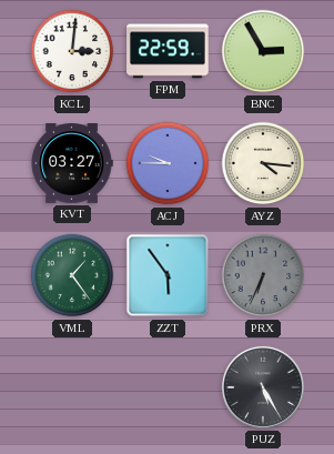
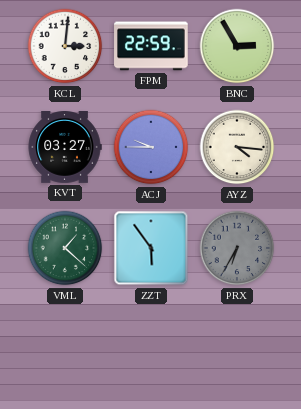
VML: 1:24 -> 1:22
PRX: 6:34 -> 6:35
PUZ: 5:25 -> none
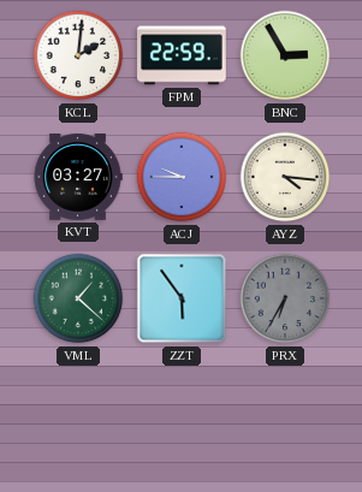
KCL: 3:01 -> 2:01
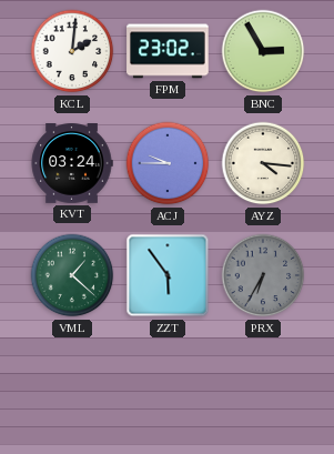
FPM: 22:59 -> 23:02
KVT: 03:27 -> 03:24
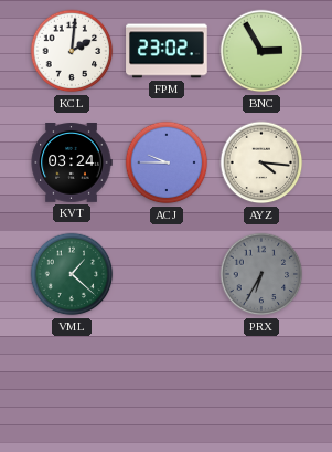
ZZT: 5:54 -> none
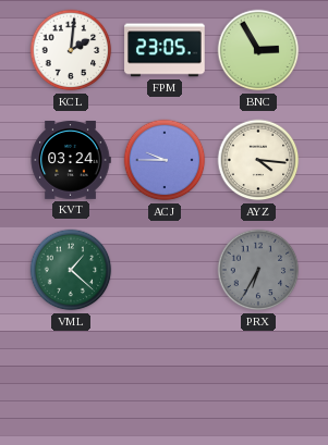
FPM: 23:02 -> 23:05
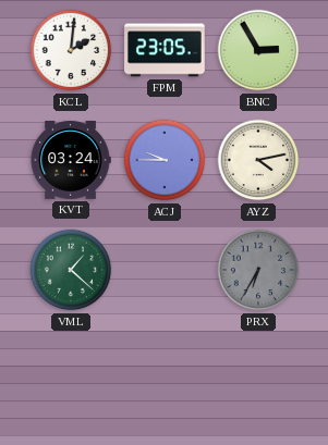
AYZ: 4:16 -> 4:13
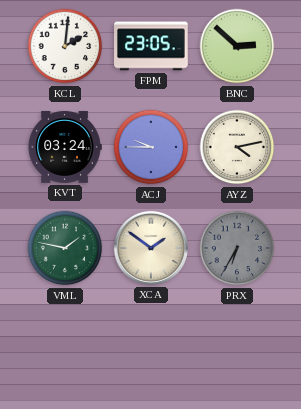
BNC: 2:55 -> 2:52
VML: 1:22 -> 1:47
XCA: none -> 1:51
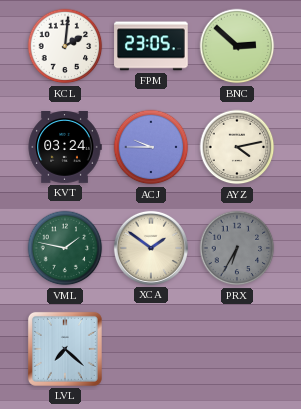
LVL: none -> 7:22
